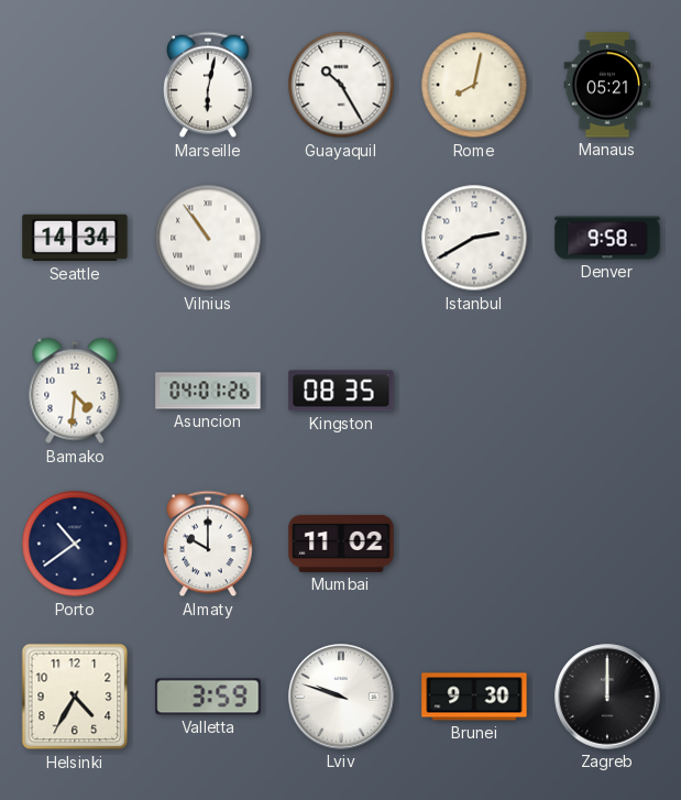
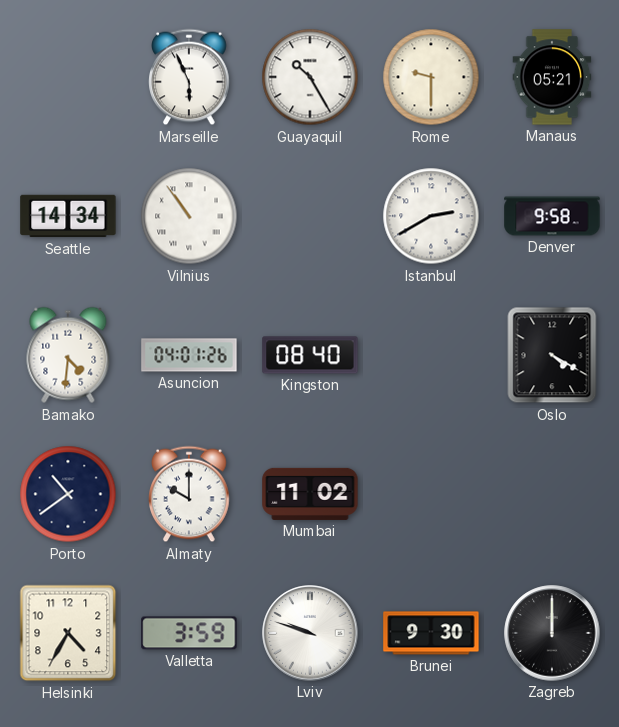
Marseille: 6:02 -> 5:56
Rome: 8:02 -> 9:30
Kingston: 08:35 -> 08:40
Oslo: none -> 4:20
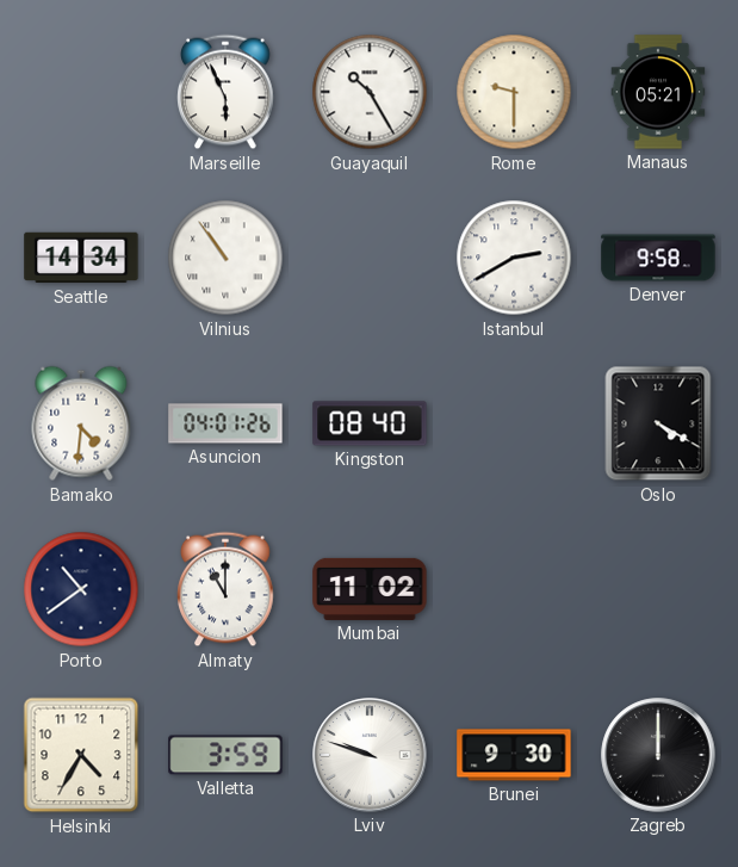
Almaty: 10:00 -> 11:00
